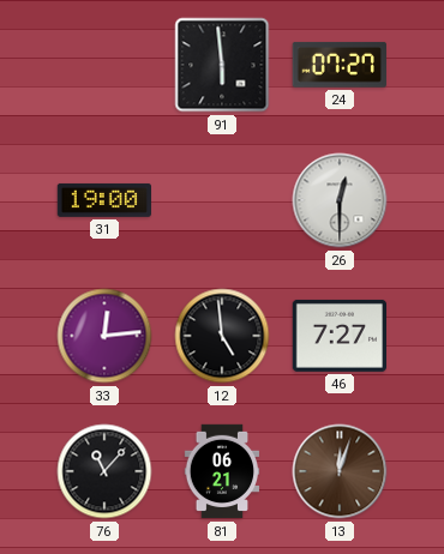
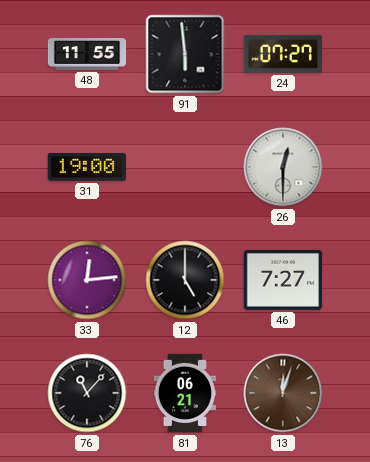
48: none -> 11:55
12: 4:59 -> 5:00
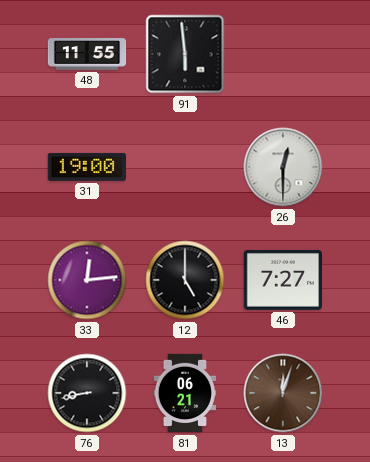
24: 07:27 -> none
76: 11:07 -> 8:43
